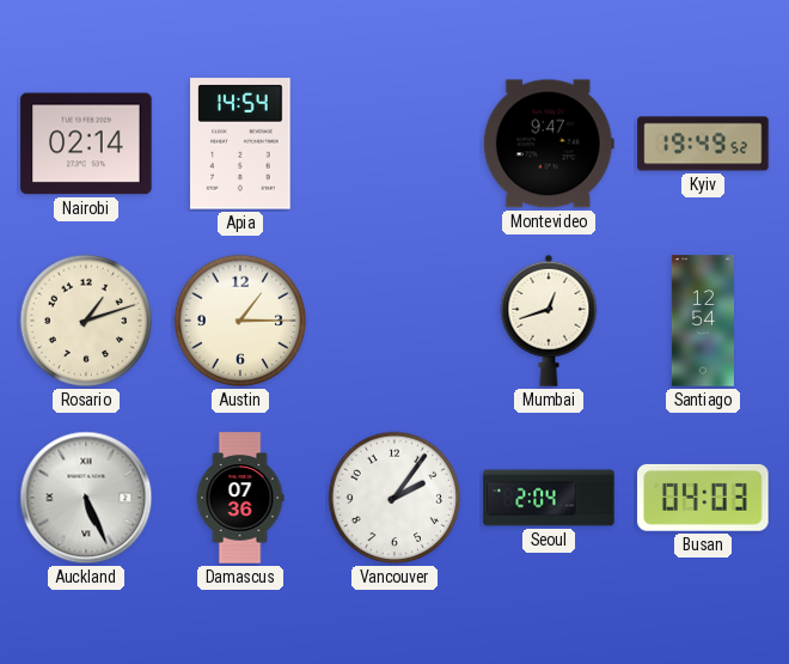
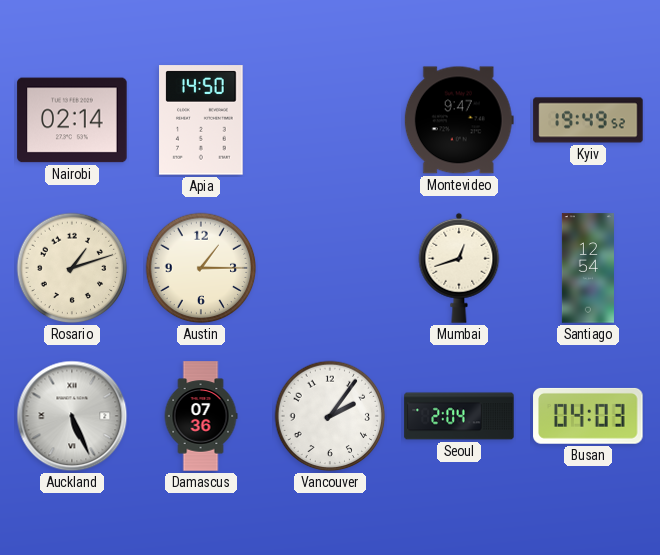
Apia: 14:54 -> 14:50
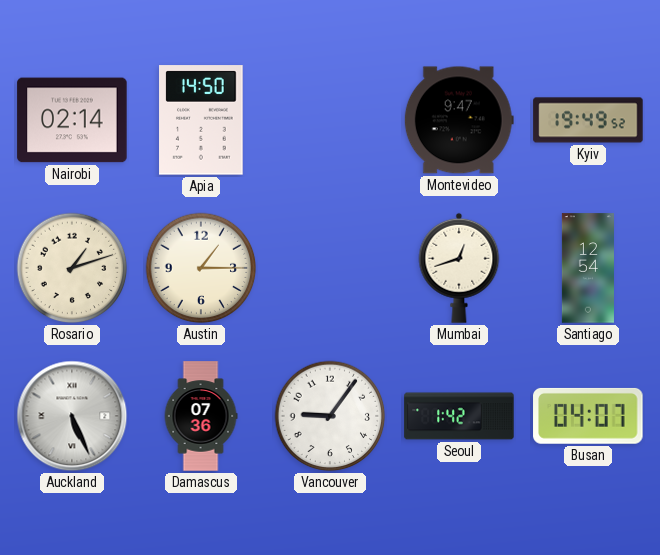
Vancouver: 2:06 -> 9:06
Seoul: 2:04 -> 1:42
Busan: 04:03 -> 04:07
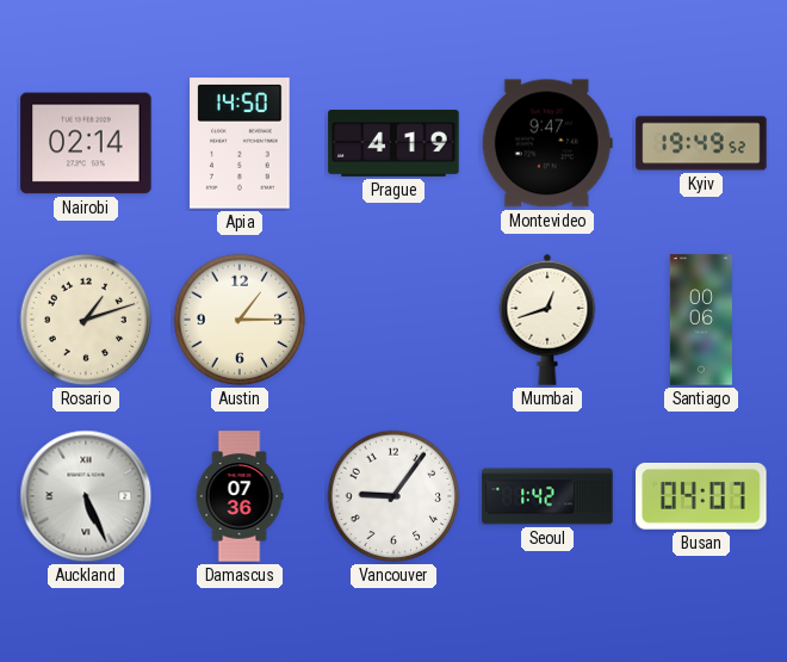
Prague: none -> 4:19
Santiago: 12:54 -> 00:06
